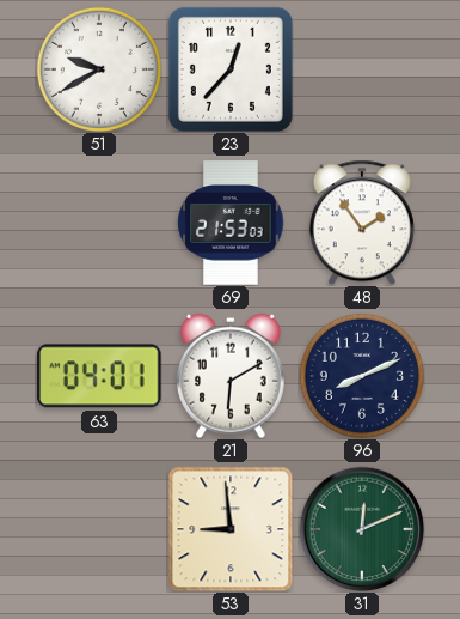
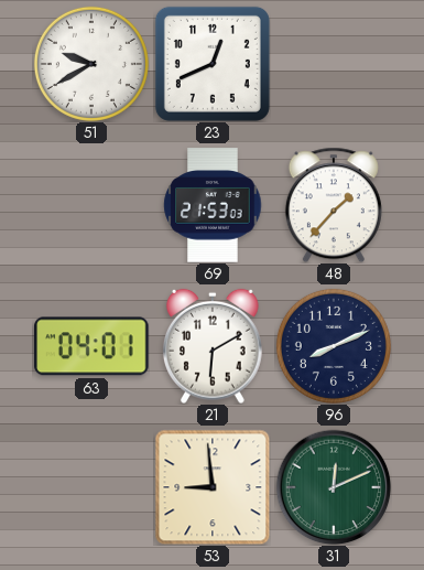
23: 12:37 -> 12:41
48: 1:54 -> 1:37
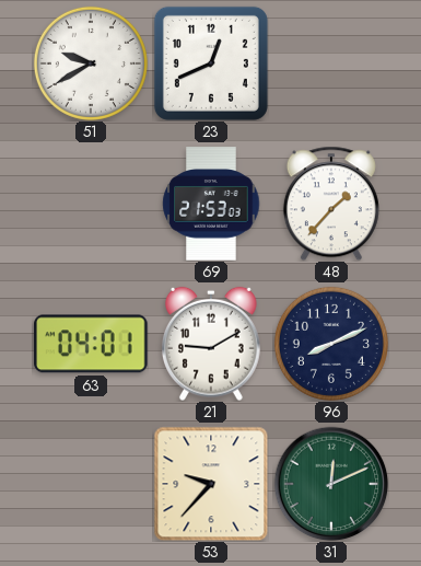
21: 6:10 -> 9:10
53: 8:59 -> 9:37
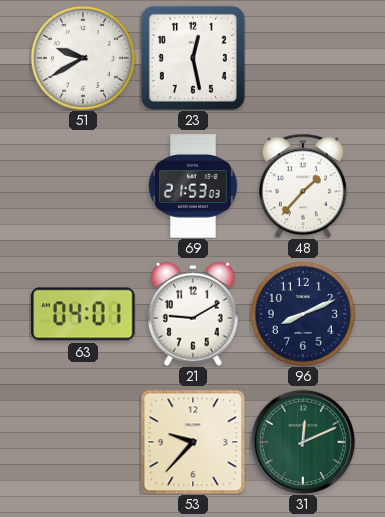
23: 12:41 -> 12:28
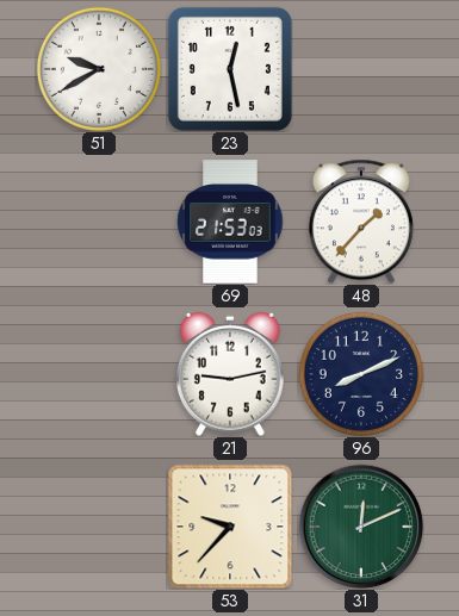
63: 04:01 -> none
21: 9:10 -> 9:13
